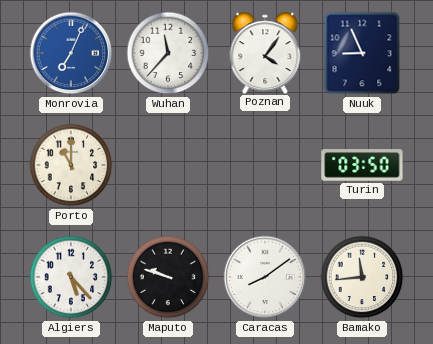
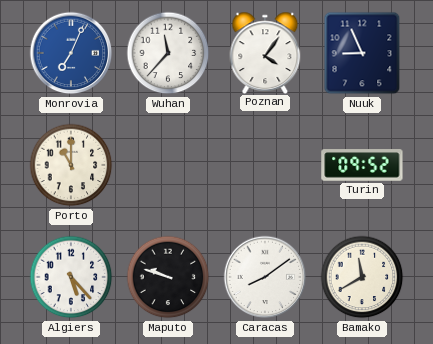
Turin: 03:50 -> 09:52
Bamako: 11:44 -> 11:40
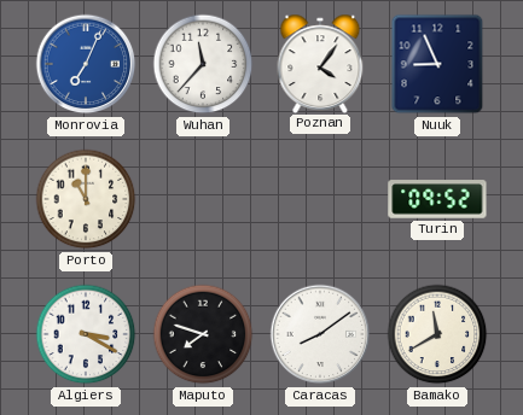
Algiers: 5:23 -> 3:20
Maputo: 9:48 -> 7:48
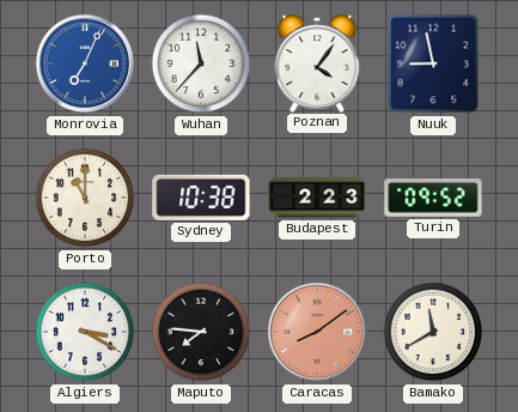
Nuuk: 8:56 -> 8:58
Sydney: none -> 10:38
Budapest: none -> 2:23
Maputo: 7:48 -> 7:46
Caracas dial: white -> salmon
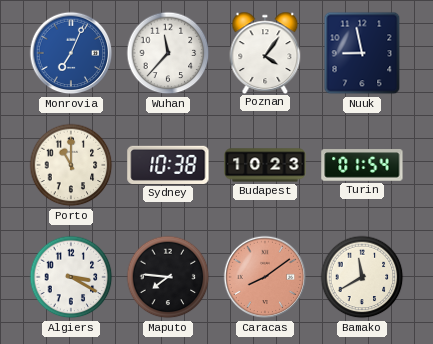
Budapest: 2:23 -> 10:23
Turin: 09:52 -> 01:54
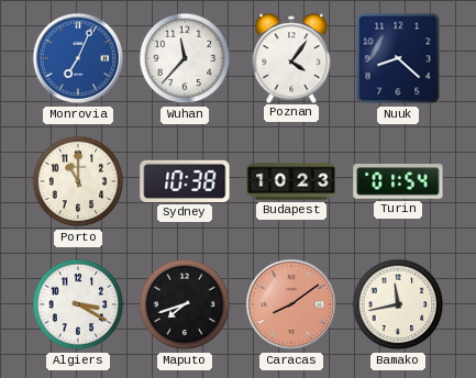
Nuuk: 8:58 -> 8:22
Maputo: 7:46 -> 7:42
Bamako: 11:40 -> 11:43
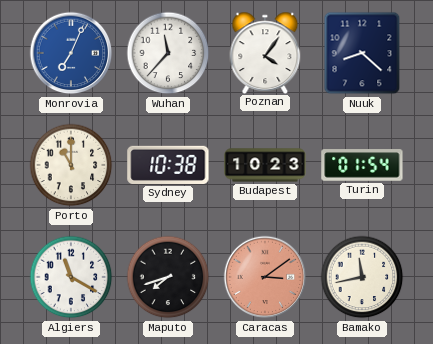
Algiers: 3:20 -> 11:20
Caracas: 8:09 -> 3:09
